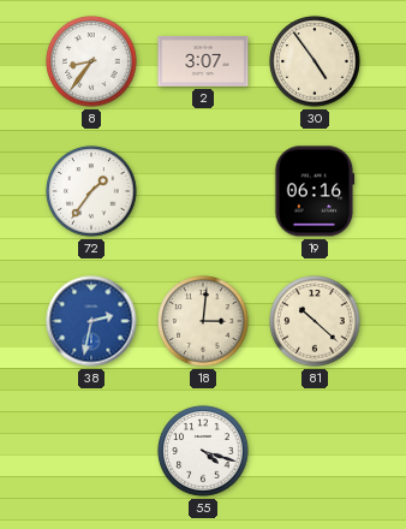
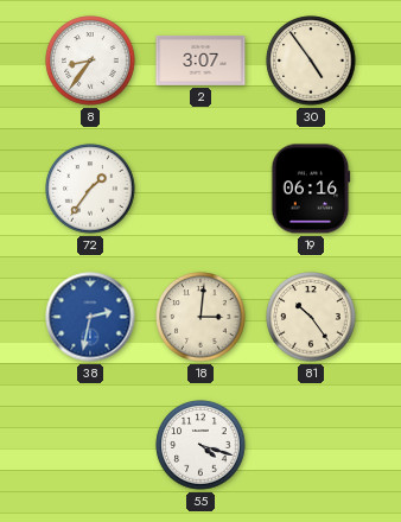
81: 10:22 -> 10:24
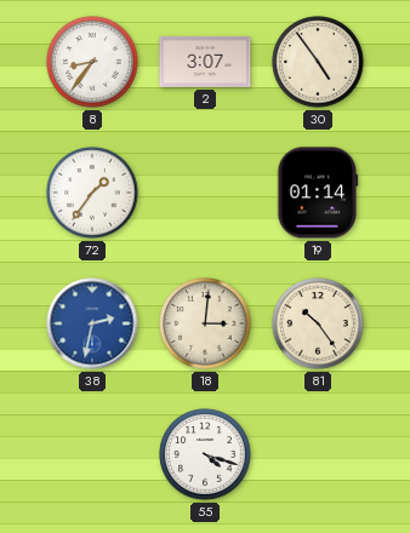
19: 06:16 -> 01:14
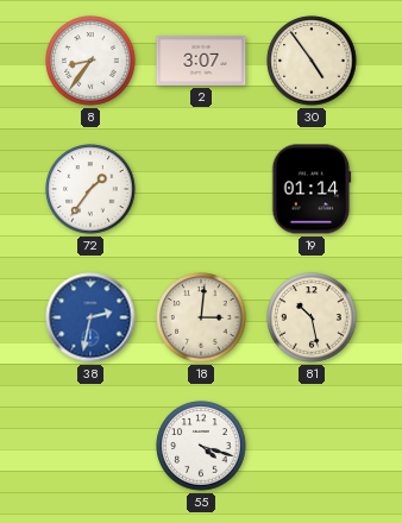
81: 10:24 -> 10:28
